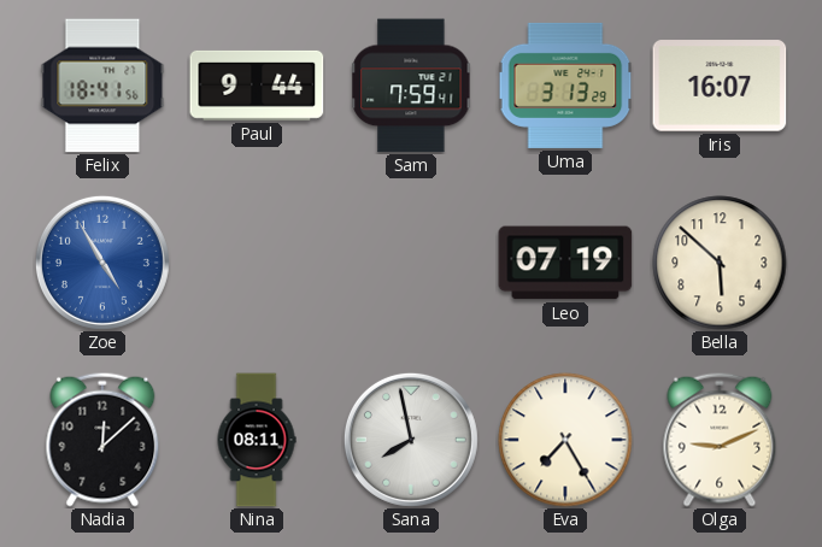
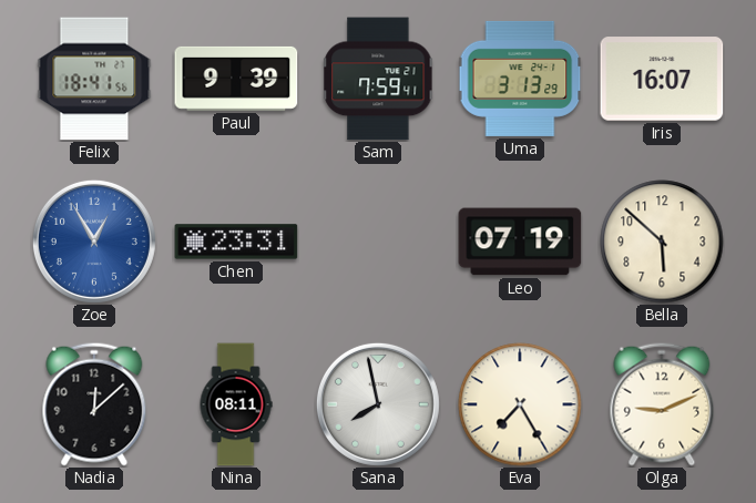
Paul: 9:44 -> 9:39
Zoe: 4:55 -> 12:55
Chen: none -> 23:31
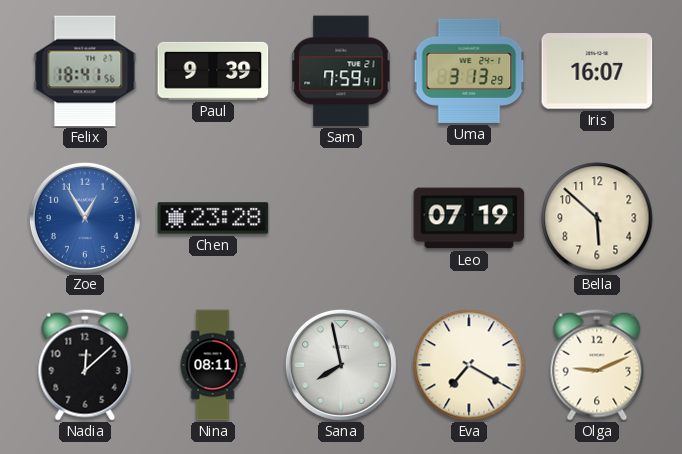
Chen: 23:31 -> 23:28
Eva: 7:25 -> 7:20
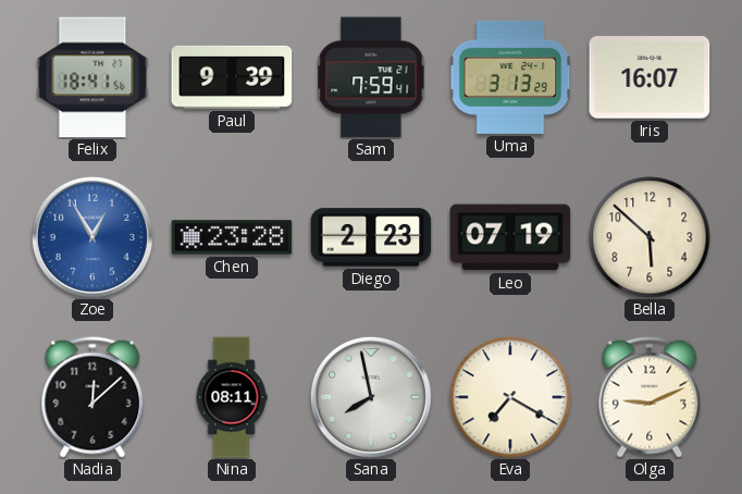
Diego: none -> 2:23
